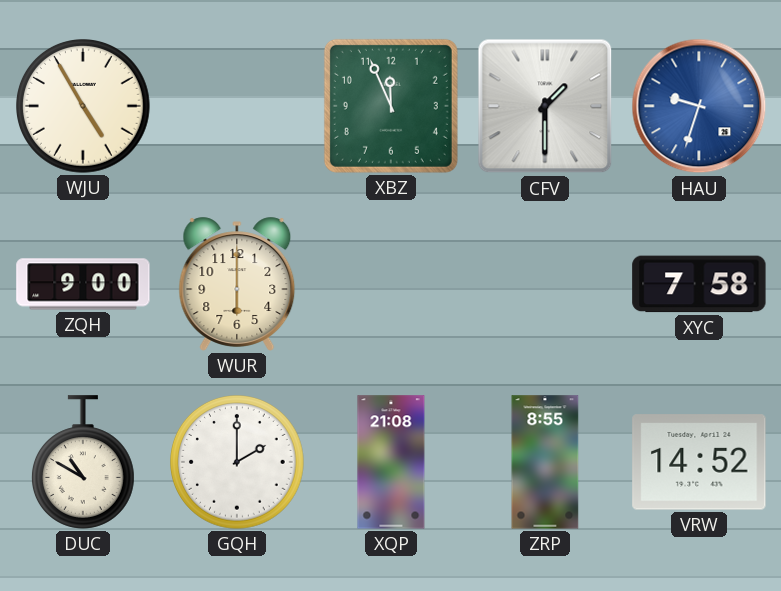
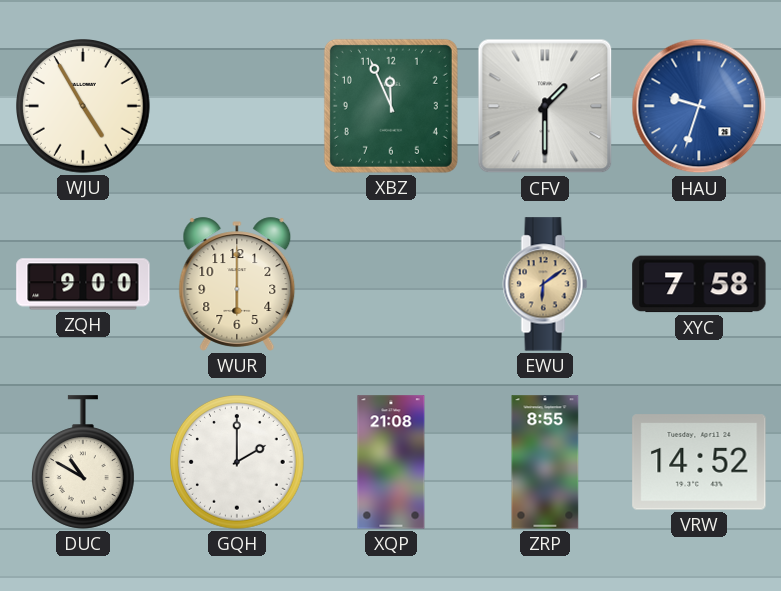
EWU: none -> 6:09
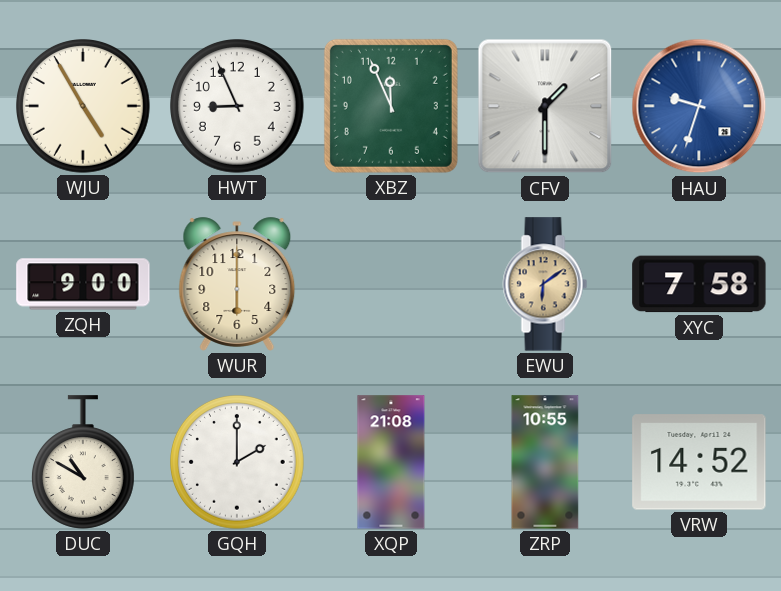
HWT: none -> 8:56
ZRP: 8:55 -> 10:55
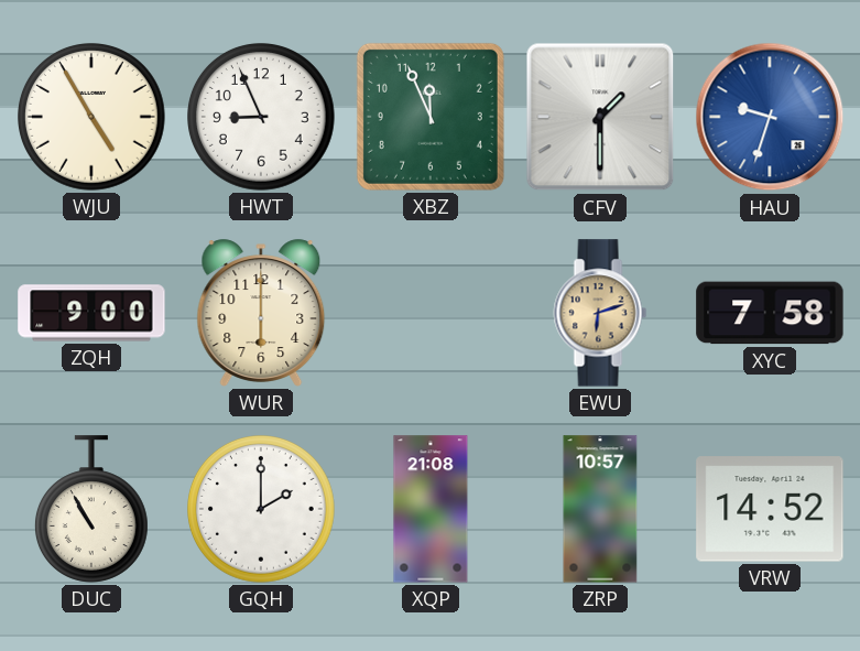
EWU: 6:09 -> 6:12
DUC: 10:50 -> 10:55
ZRP: 10:55 -> 10:57
